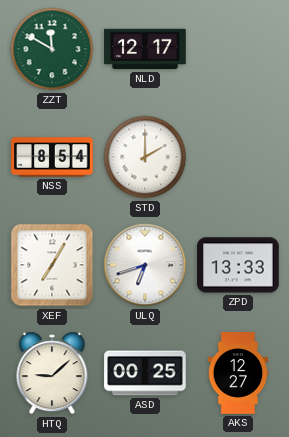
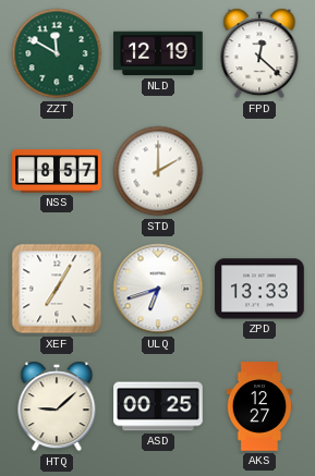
NLD: 12:17 -> 12:19
FPD: none -> 12:22
NSS: 8:54 -> 8:57
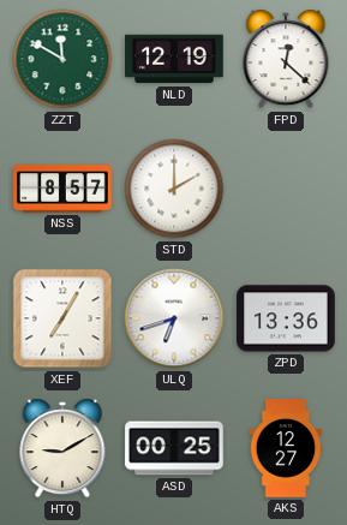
ZPD: 13:33 -> 13:36
HTQ: 9:08 -> 9:10
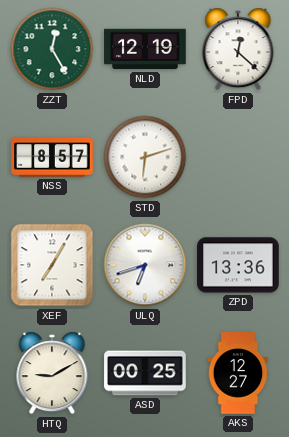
ZZT: 11:50 -> 12:25
STD: 2:00 -> 6:12
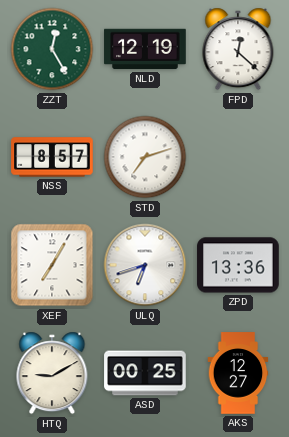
STD: 6:12 -> 7:12
